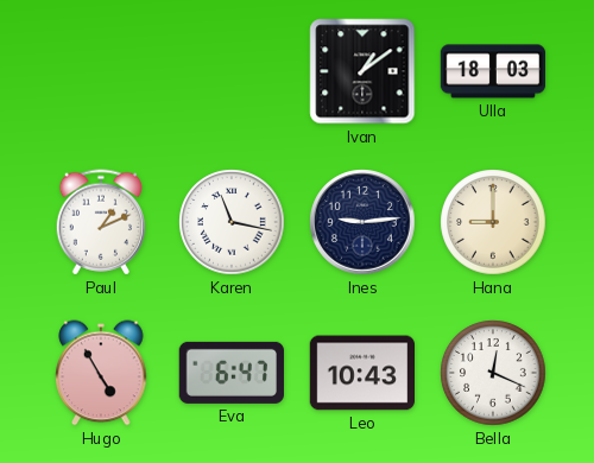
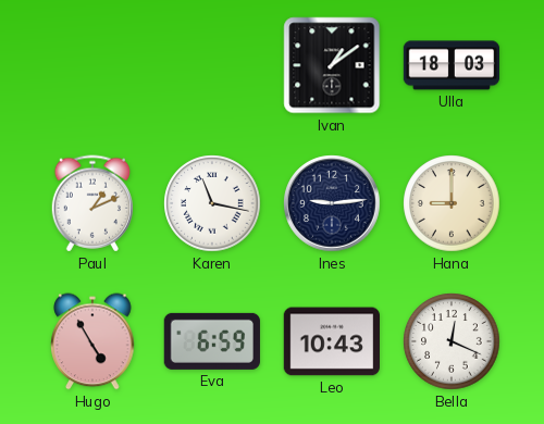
Eva: 6:47 -> 6:59
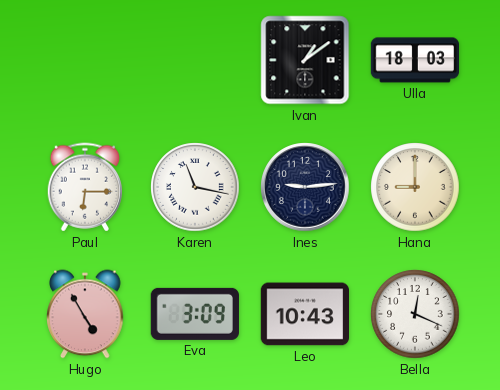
Paul: 1:11 -> 6:15
Eva: 6:59 -> 3:09
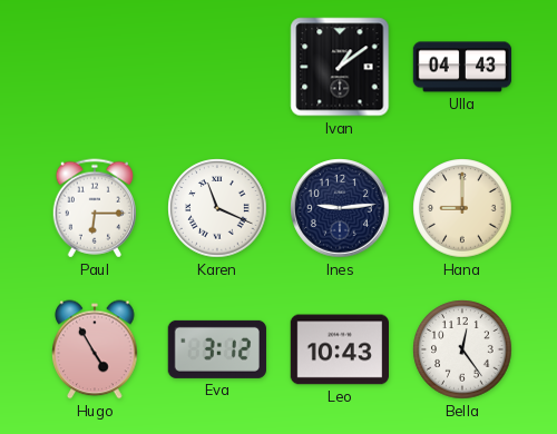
Ulla: 18:03 -> 04:43
Karen: 11:17 -> 11:19
Eva: 3:09 -> 3:12
Bella: 12:19 -> 12:24
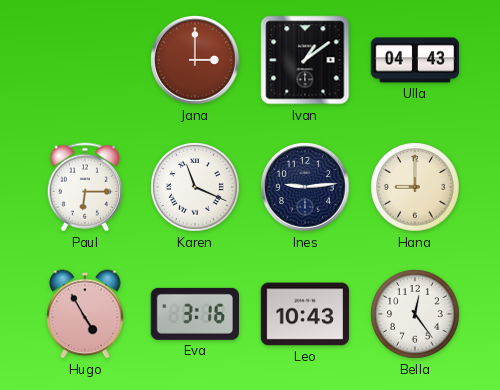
Jana: none -> 3:00
Eva: 3:12 -> 3:16
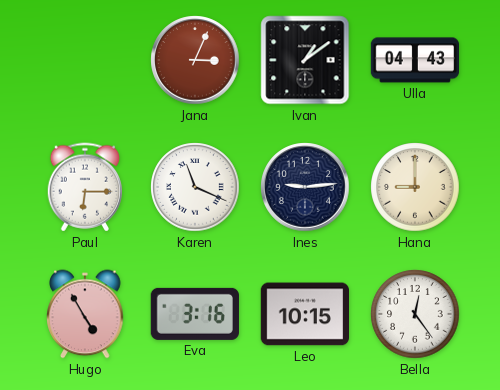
Jana: 3:00 -> 3:04
Leo: 10:43 -> 10:15
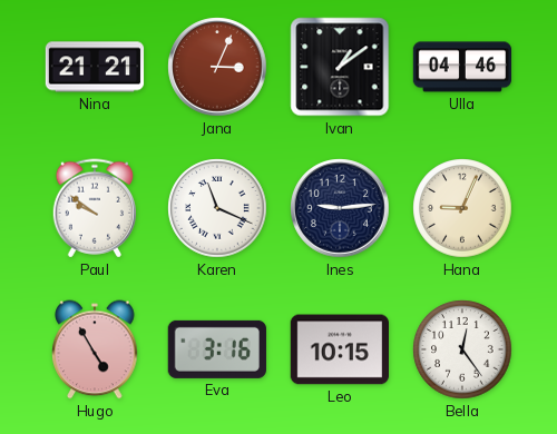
Nina: none -> 21:21
Ulla: 04:43 -> 04:46
Paul: 6:15 -> 9:51
Hana: 9:00 -> 9:04
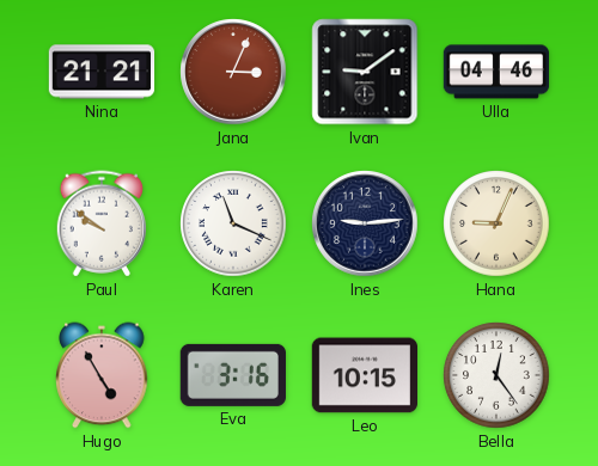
Ivan: 1:09 -> 9:09
